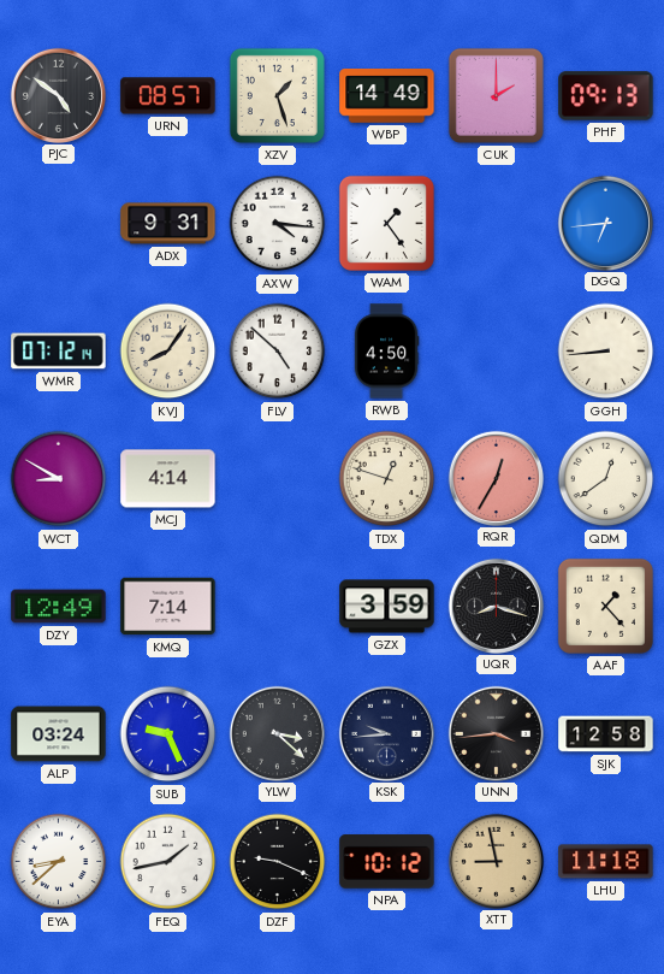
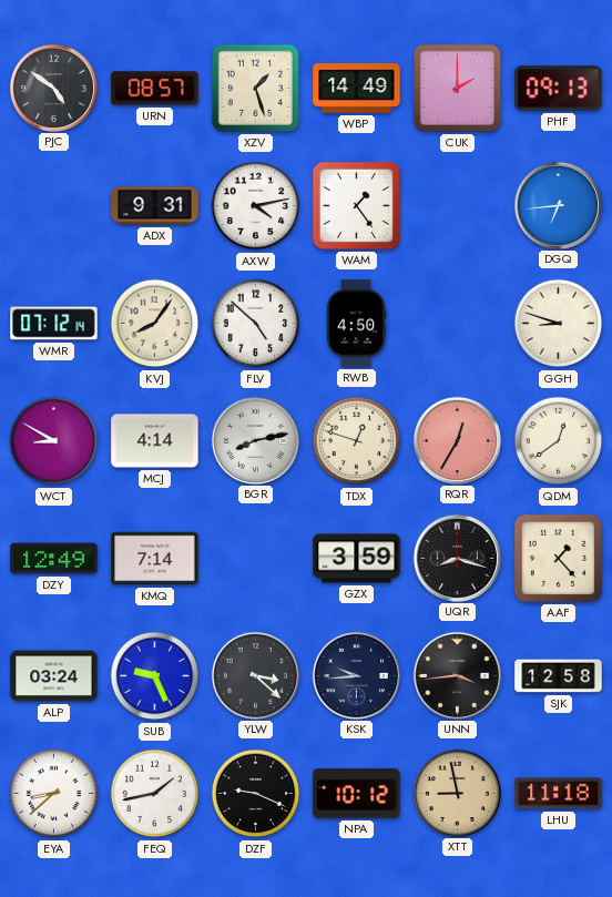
AXW: 4:16 -> 4:13
GGH: 8:44 -> 8:48
BGR: none -> 8:13
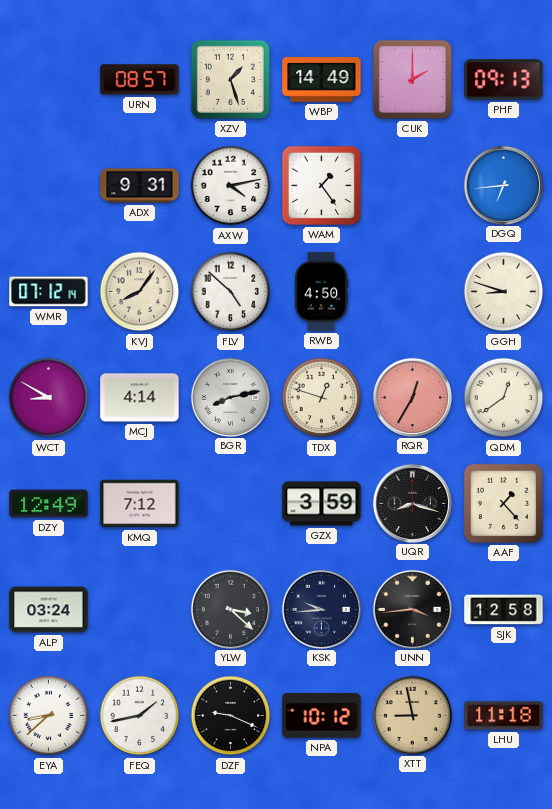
PJC: 4:51 -> none
KMQ: 7:14 -> 7:12
SUB: 9:26 -> none
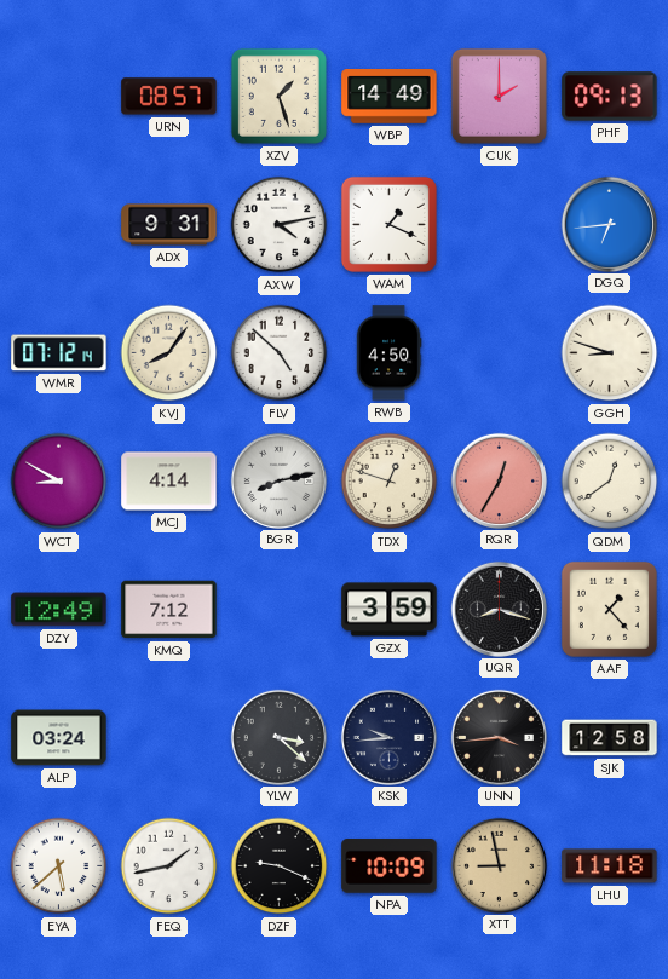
WAM: 1:24 -> 1:19
EYA: 8:38 -> 5:38
NPA: 10:12 -> 10:09
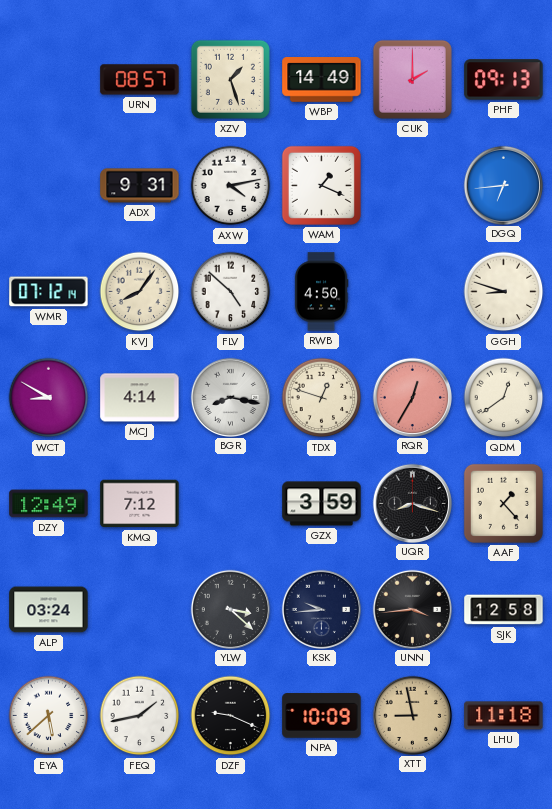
BGR: 8:13 -> 8:17
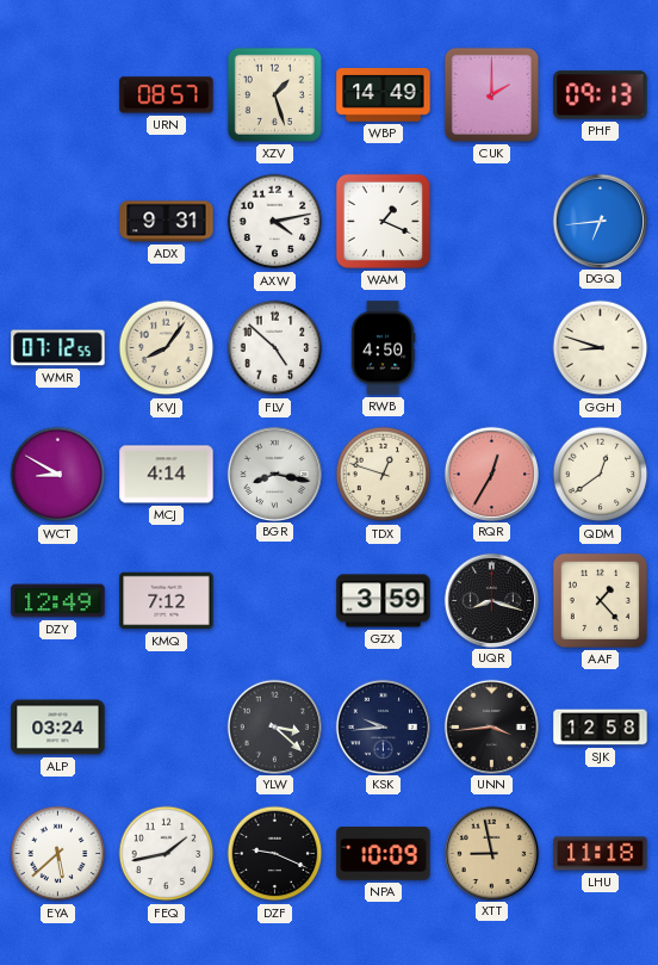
WMR: 07:12:14 -> 07:12:55
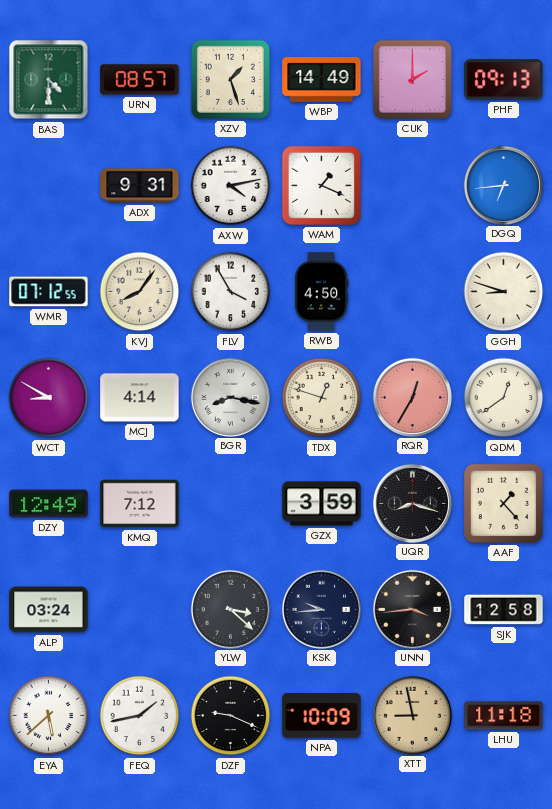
BAS: none -> 4:30
FLV: 4:52 -> 3:55
